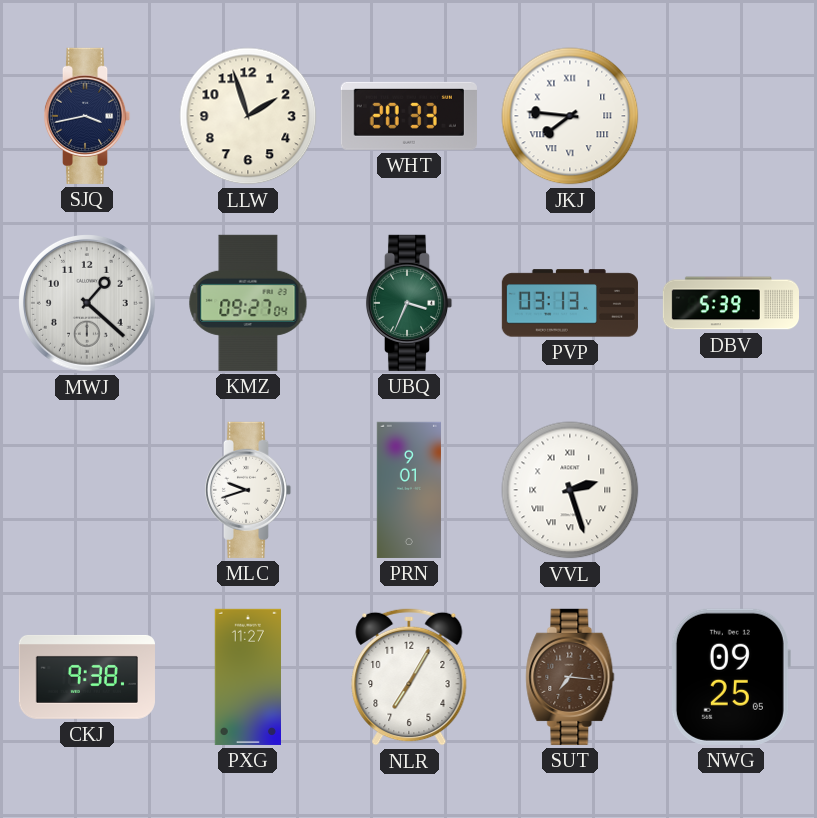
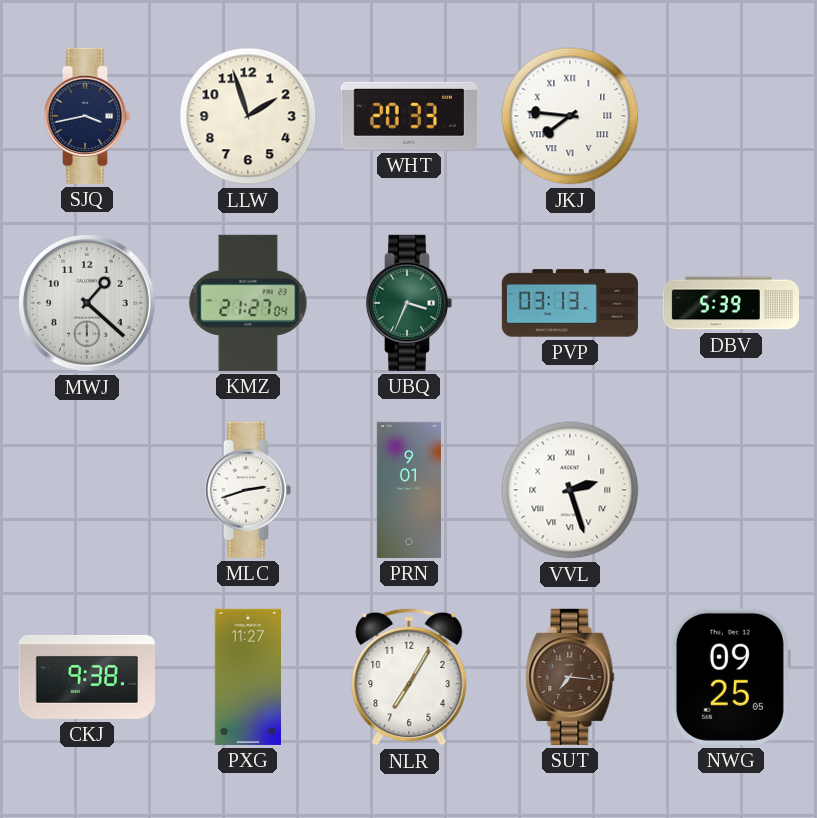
KMZ: 09:27 -> 21:27
MLC: 9:42 -> 2:42
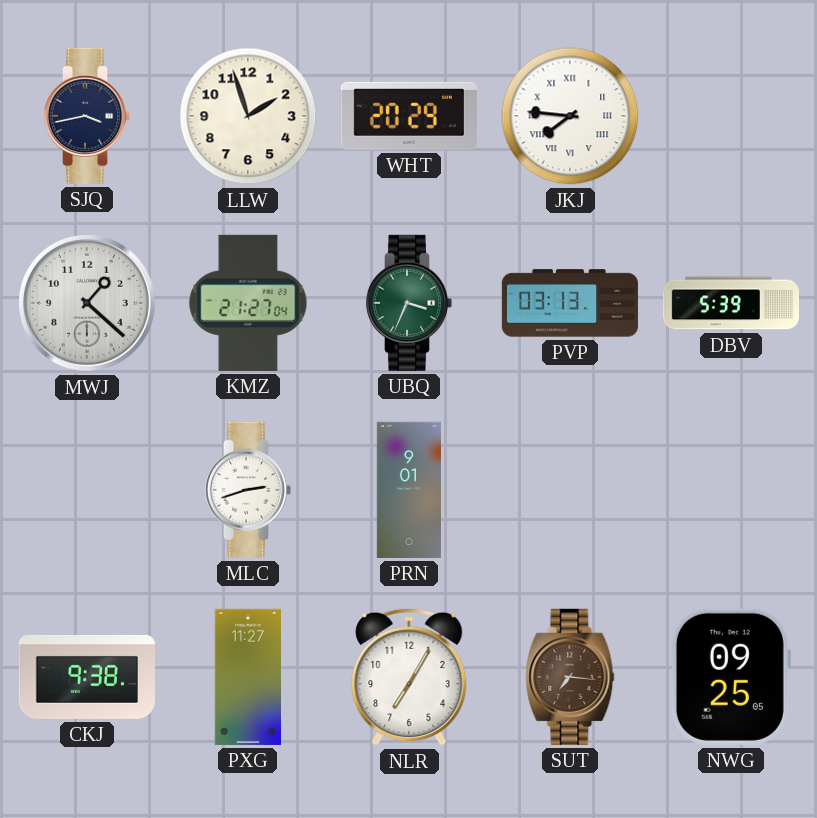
WHT: 20:33 -> 20:29
VVL: 2:27 -> none
